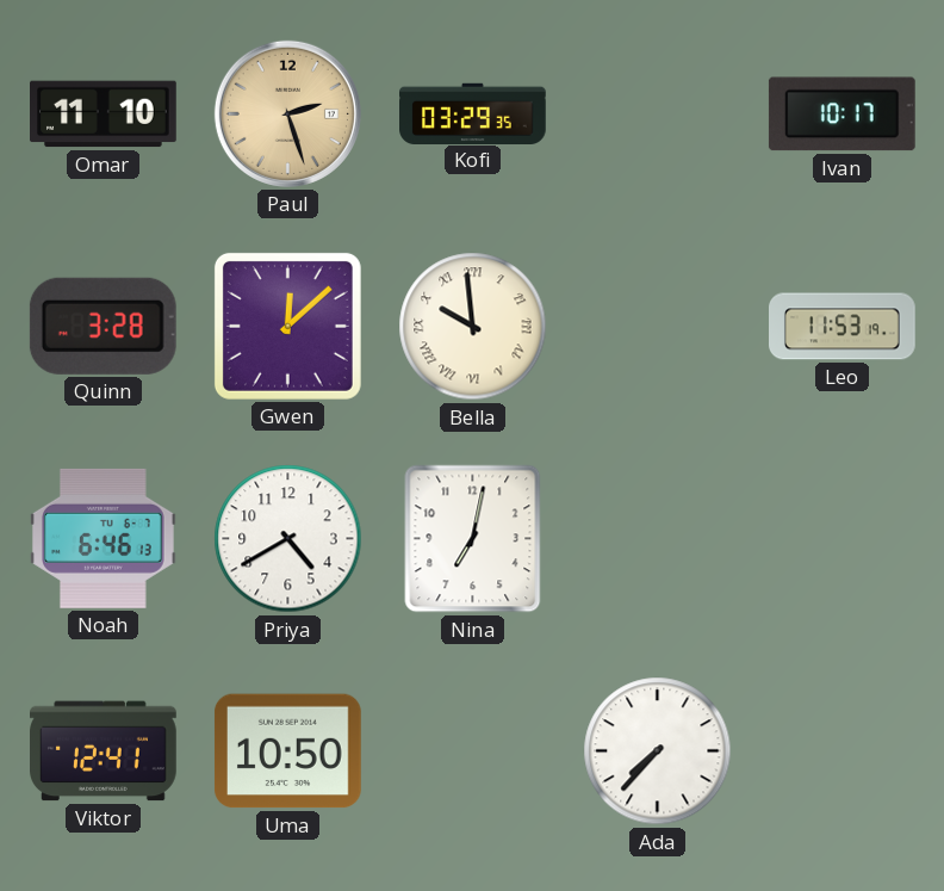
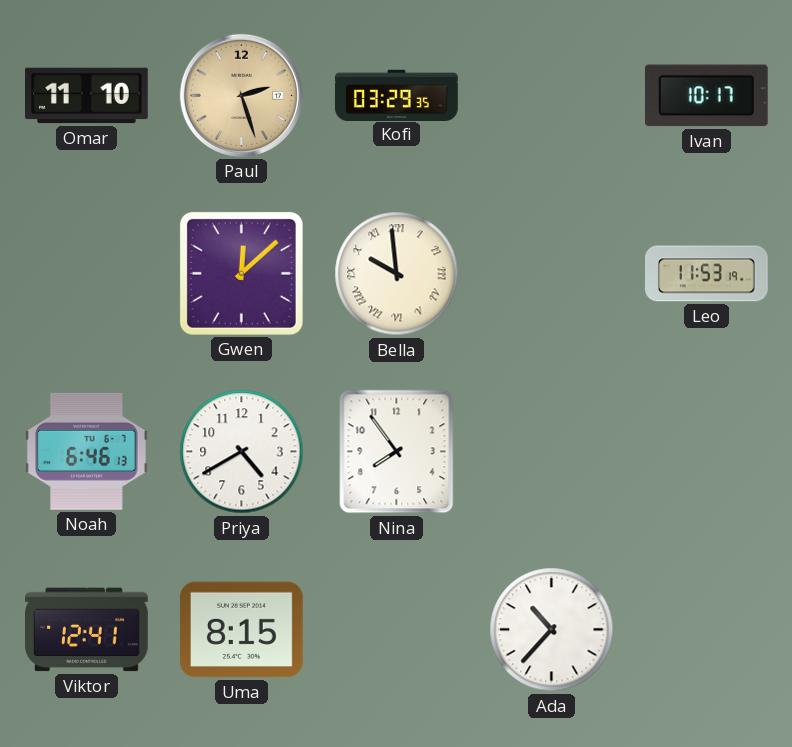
Quinn: 3:28 -> none
Nina: 7:02 -> 7:54
Uma: 10:50 -> 8:15
Ada: 7:37 -> 10:37
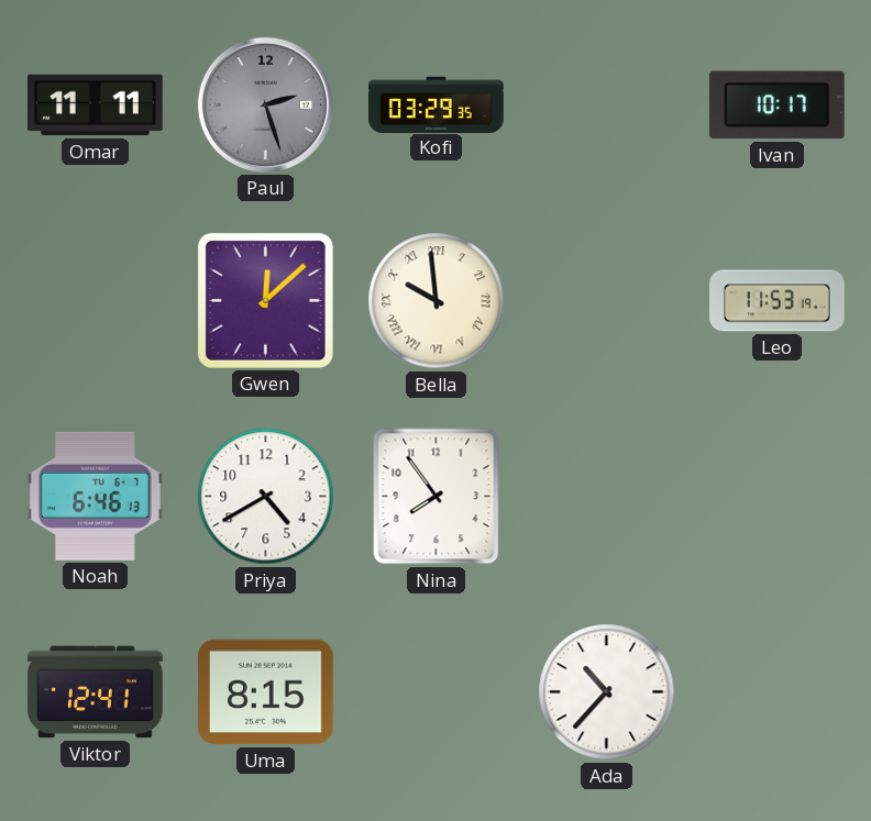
Omar: 11:10 -> 11:11
Paul dial: champagne -> grey
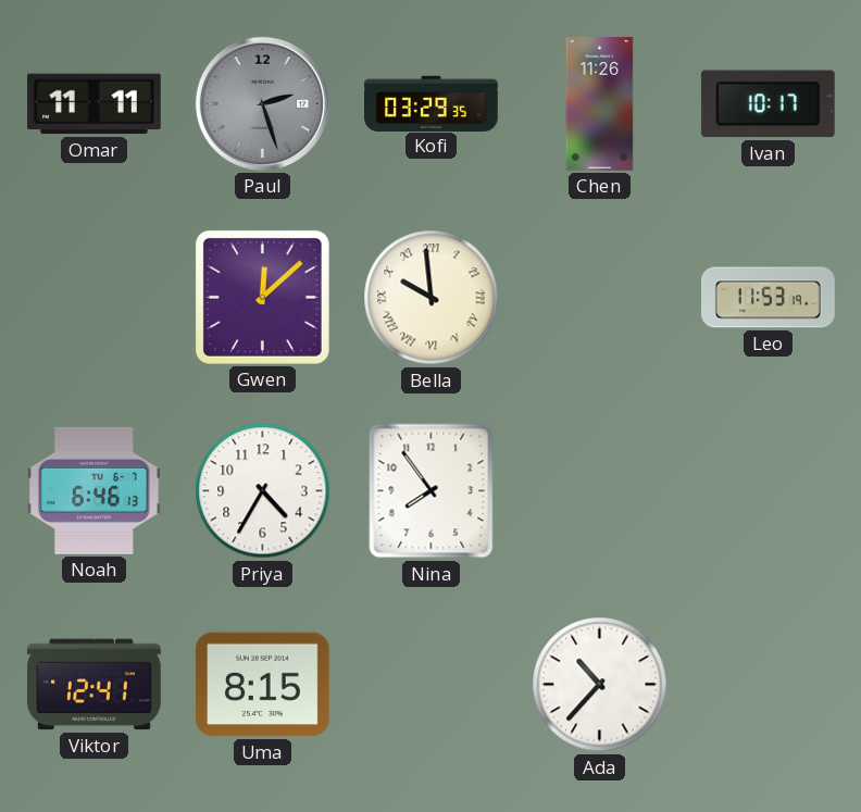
Chen: none -> 11:26
Priya: 4:40 -> 4:35
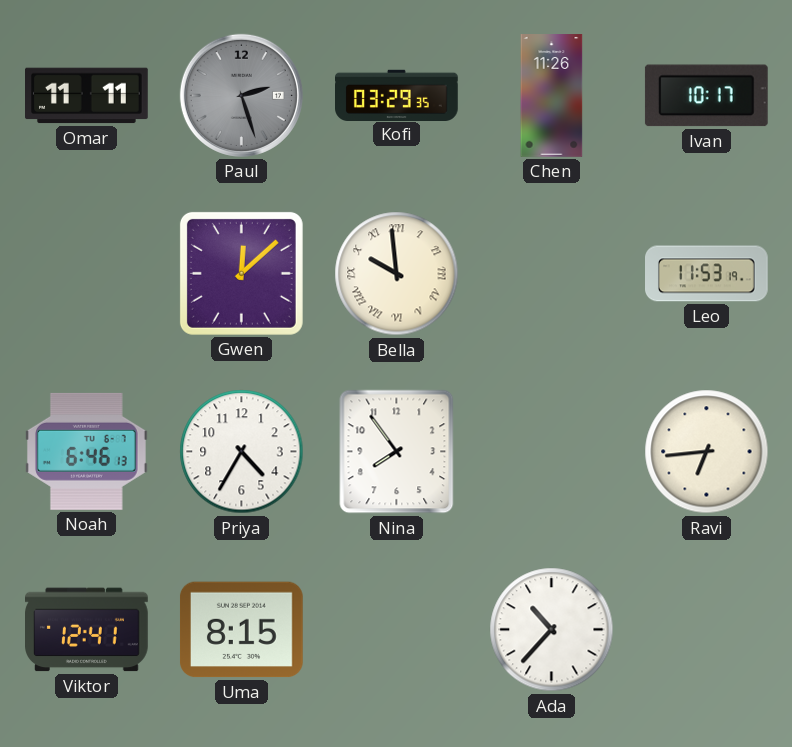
Ravi: none -> 6:44
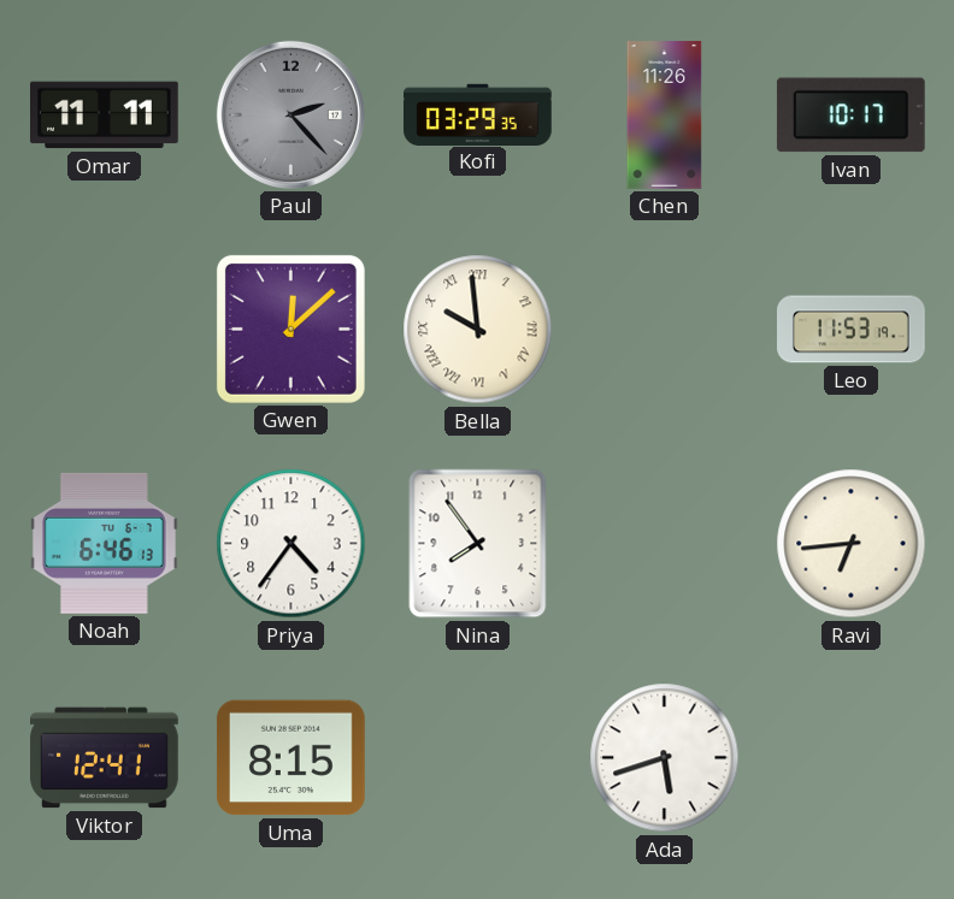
Paul: 2:27 -> 2:23
Priya: 4:35 -> 4:36
Ada: 10:37 -> 5:42
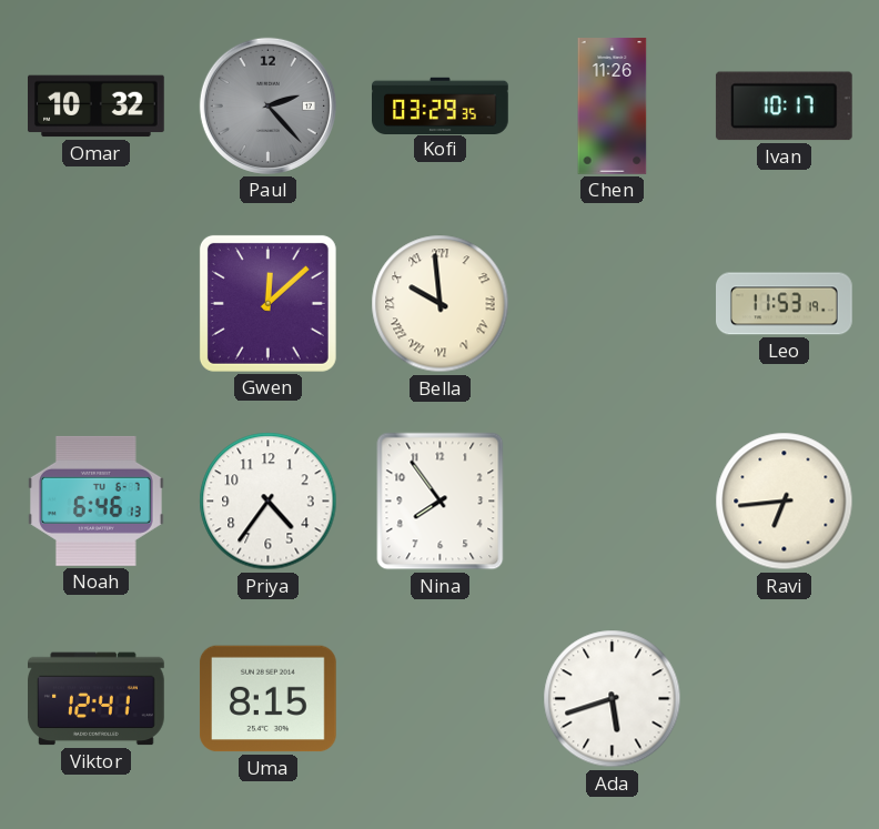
Omar: 11:11 -> 10:32
